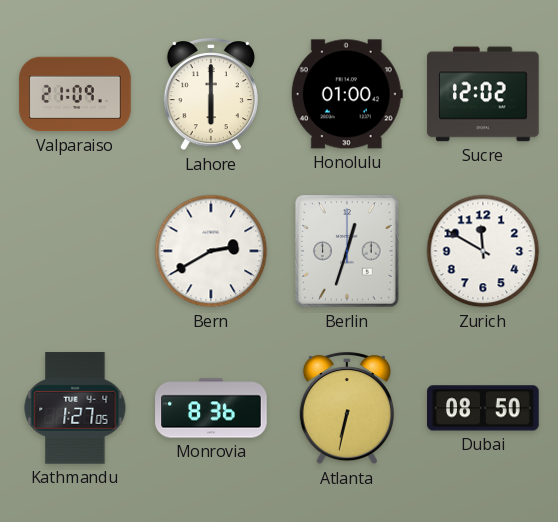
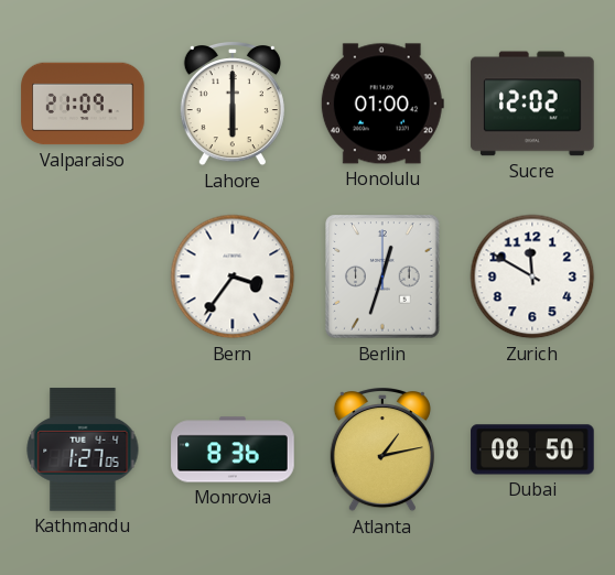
Bern: 2:40 -> 3:36
Atlanta: 6:32 -> 1:13
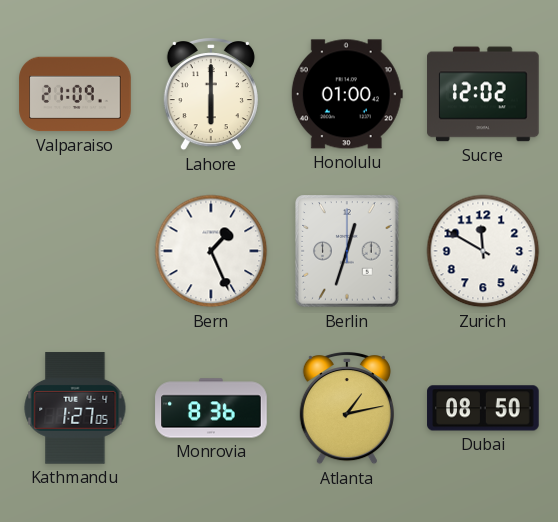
Bern: 3:36 -> 1:26
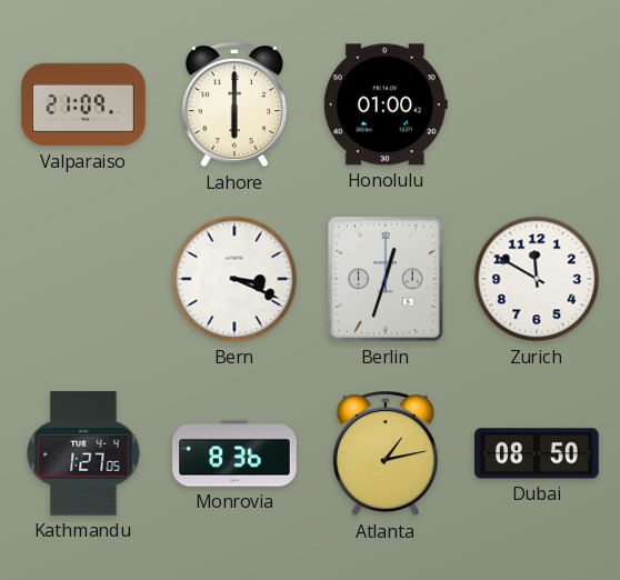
Sucre: 12:02 -> none
Bern: 1:26 -> 3:19
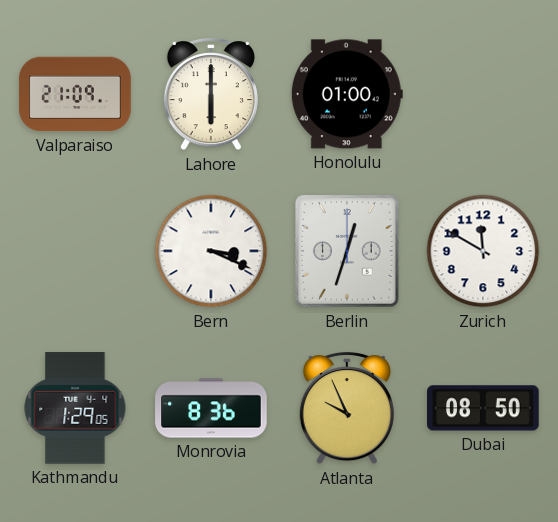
Kathmandu: 1:27 -> 1:29
Atlanta: 1:13 -> 9:56
